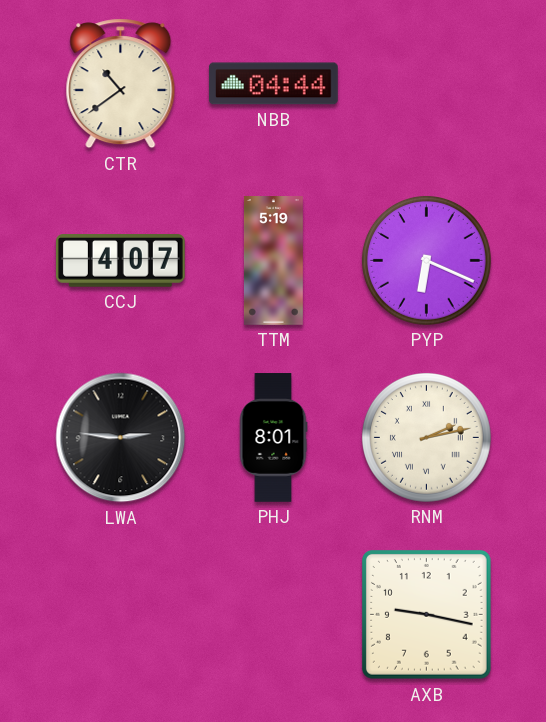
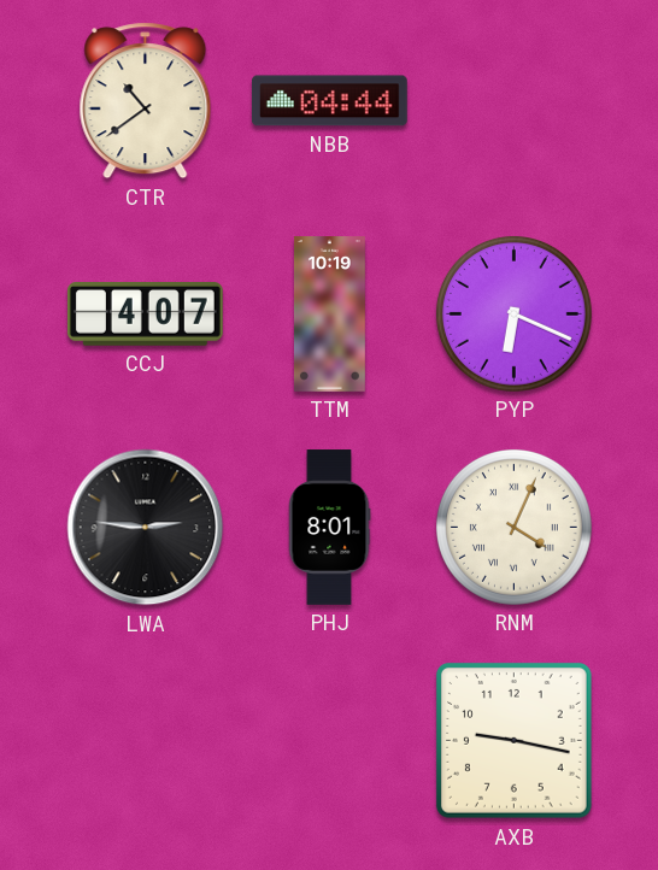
TTM: 5:19 -> 10:19
RNM: 2:13 -> 4:04
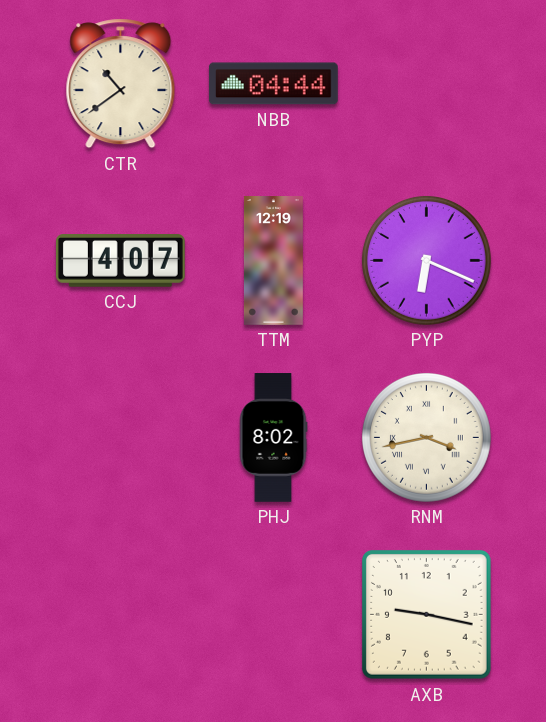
TTM: 10:19 -> 12:19
LWA: 2:46 -> none
PHJ: 8:01 -> 8:02
RNM: 4:04 -> 3:43
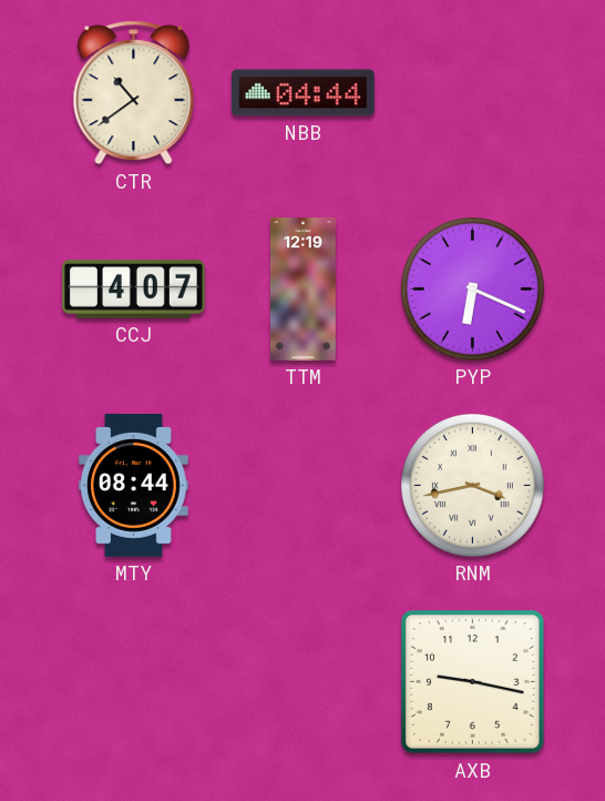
MTY: none -> 08:44
PHJ: 8:02 -> none
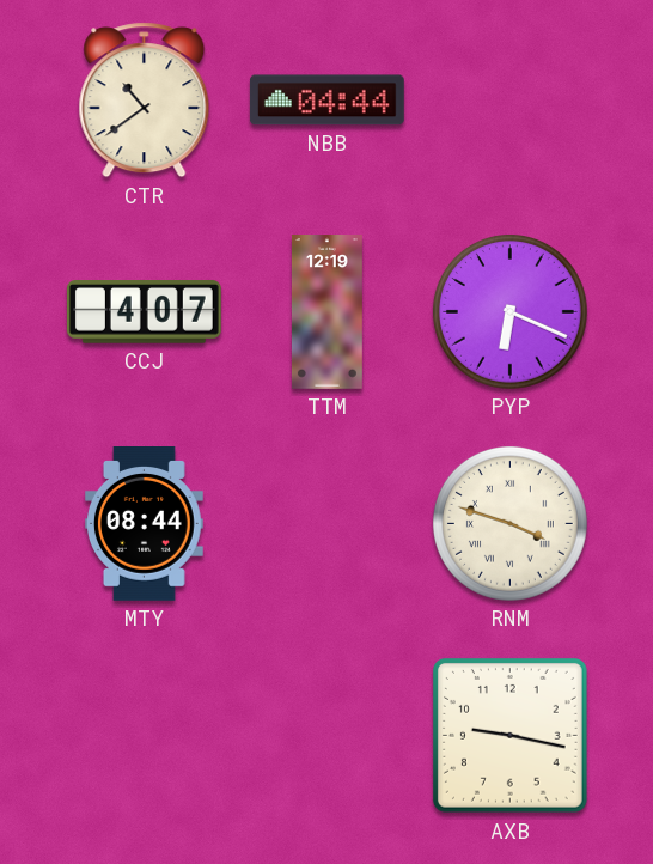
RNM: 3:43 -> 3:48
